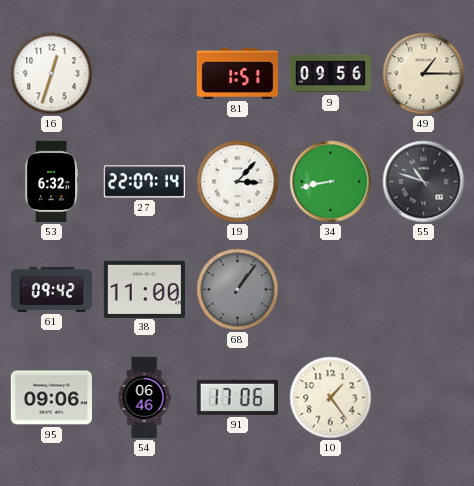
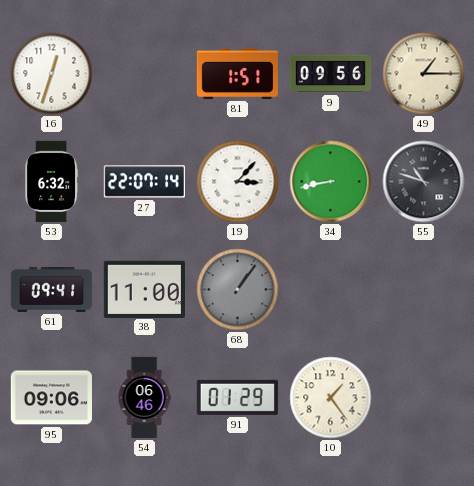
61: 09:42 -> 09:41
91: 17:06 -> 01:29
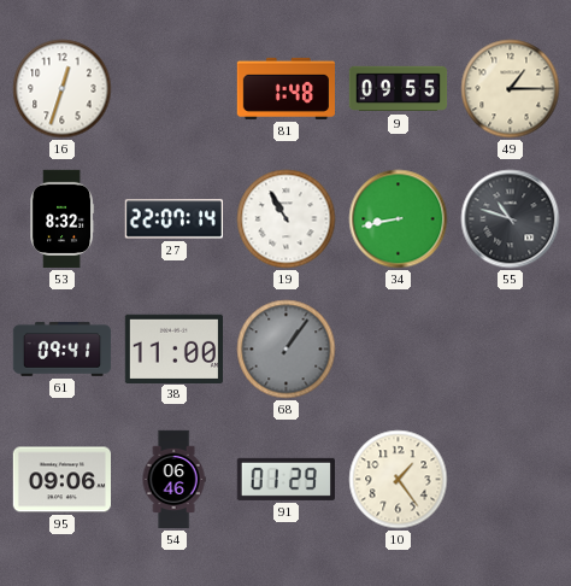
81: 1:51 -> 1:48
9: 09:56 -> 09:55
53: 6:32 -> 8:32
19: 3:07 -> 10:55
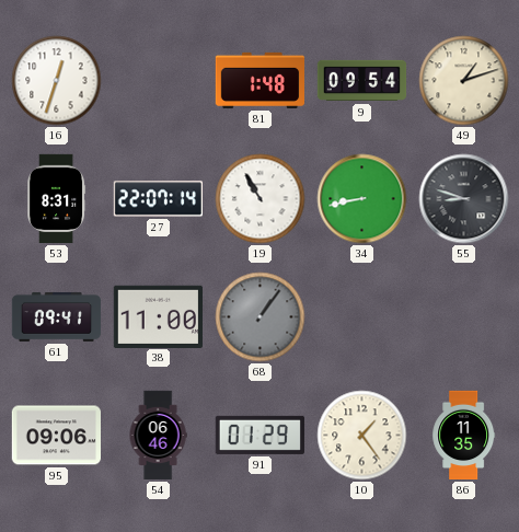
9: 09:55 -> 09:54
49: 1:15 -> 1:12
53: 8:32 -> 8:31
55: 10:48 -> 8:48
86: none -> 11:35
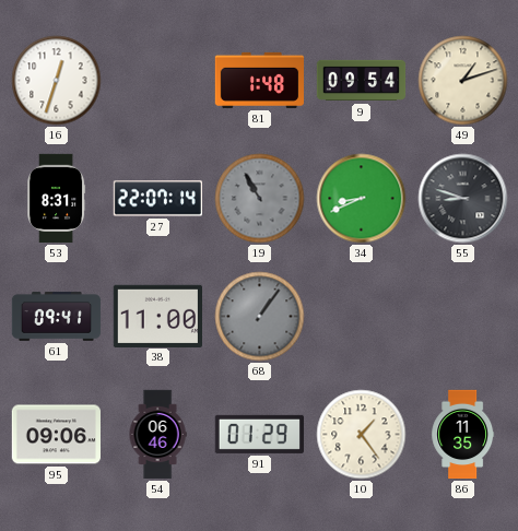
19 dial: white -> grey
34: 8:43 -> 8:41
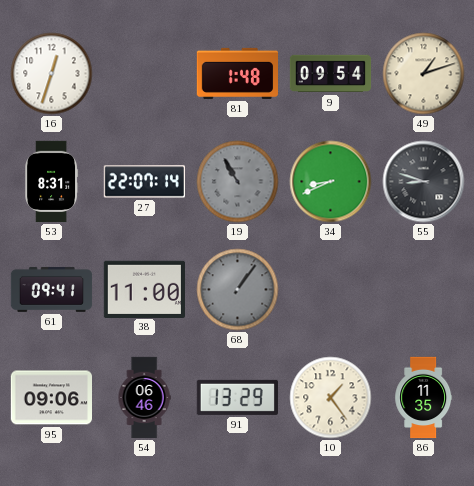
91: 01:29 -> 13:29
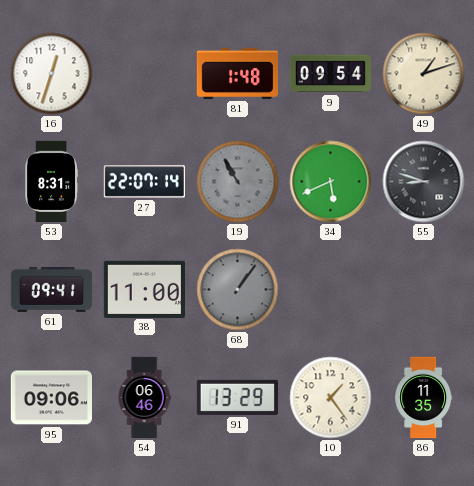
34: 8:41 -> 5:41
